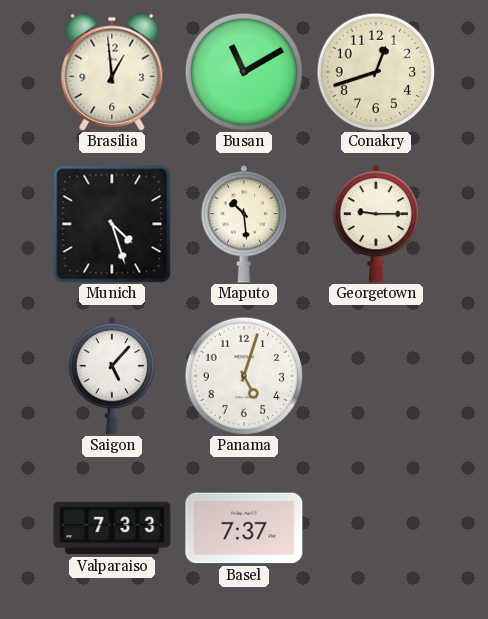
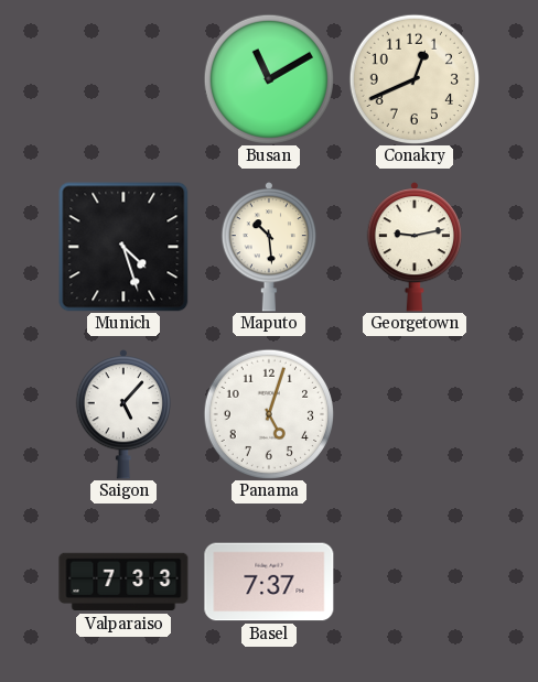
Brasilia: 12:59 -> none
Conakry: 12:42 -> 12:41
Georgetown: 9:15 -> 9:13
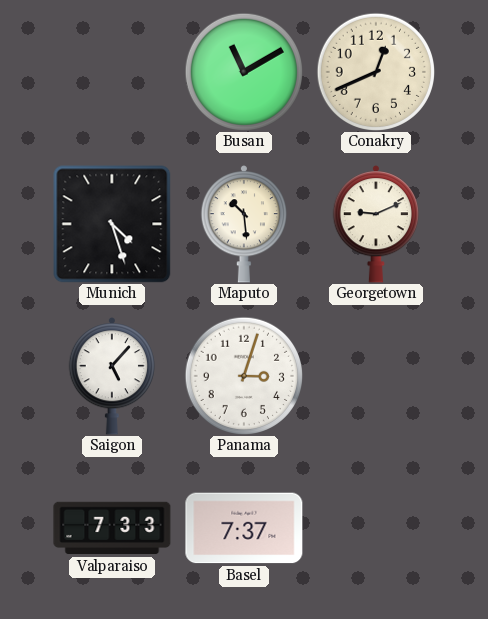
Georgetown: 9:13 -> 9:11
Panama: 5:03 -> 3:03
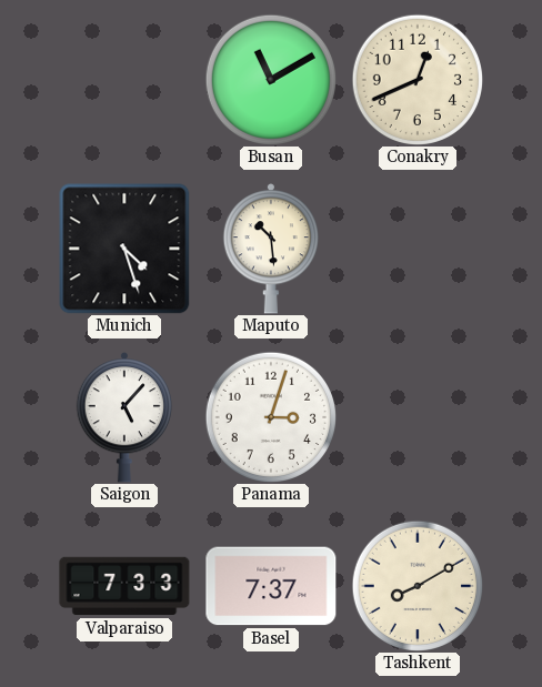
Georgetown: 9:11 -> none
Tashkent: none -> 8:10
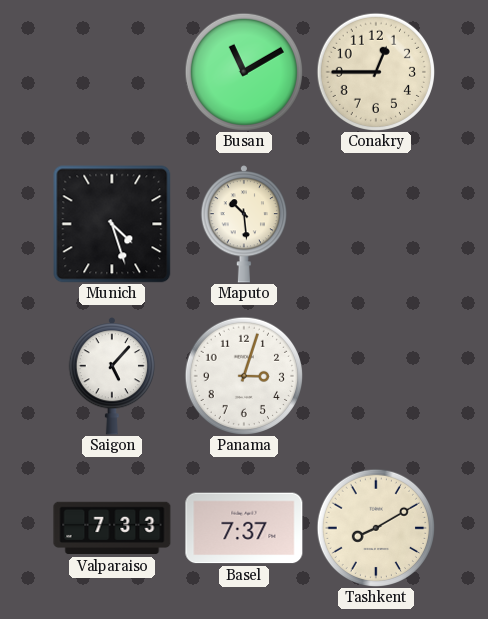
Conakry: 12:41 -> 12:45
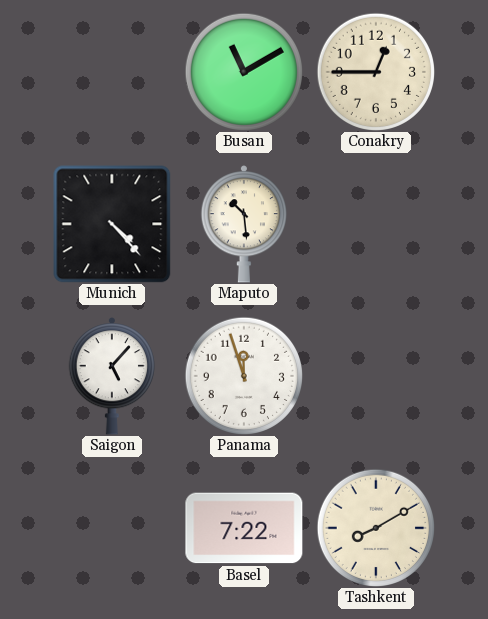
Munich: 4:27 -> 4:23
Panama: 3:03 -> 11:57
Valparaiso: 7:33 -> none
Basel: 7:37 -> 7:22
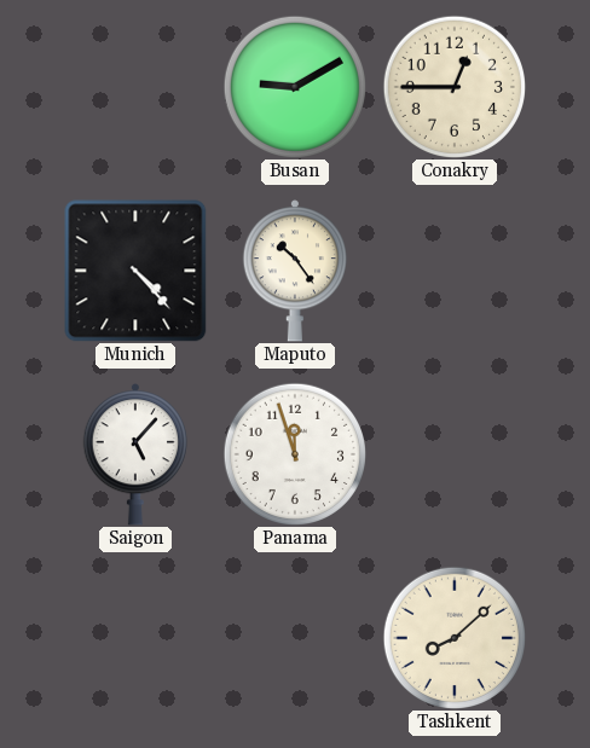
Busan: 11:10 -> 9:10
Maputo: 10:29 -> 10:24
Basel: 7:22 -> none
Tashkent: 8:10 -> 8:08
